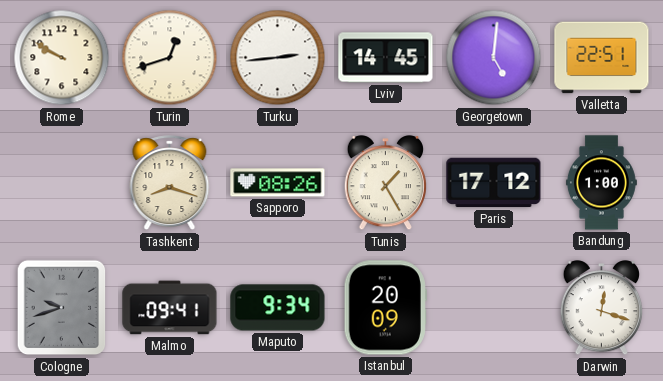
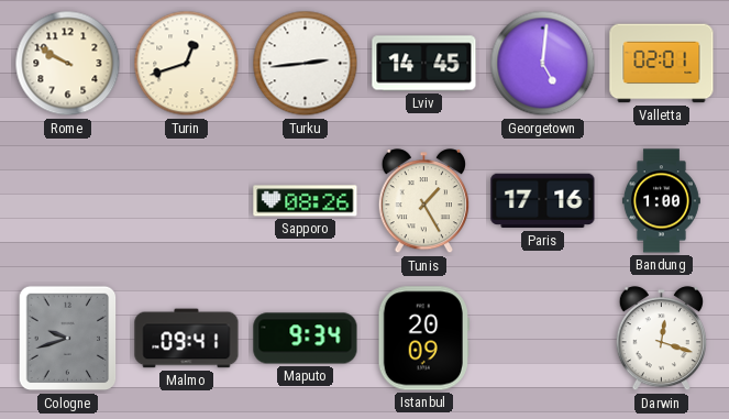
Valletta: 22:51 -> 02:01
Tashkent: 8:18 -> none
Paris: 17:12 -> 17:16
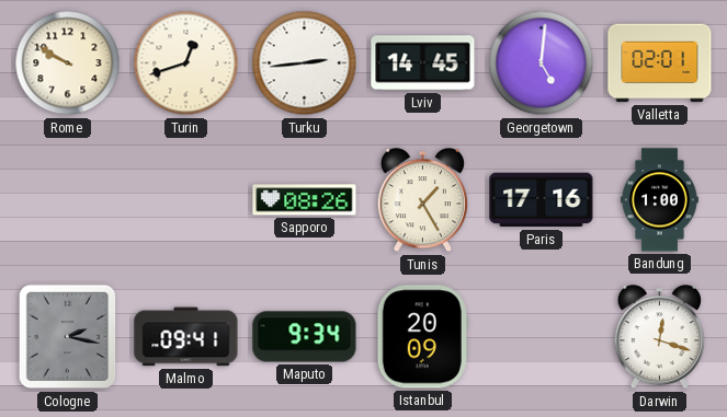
Cologne: 9:42 -> 2:17
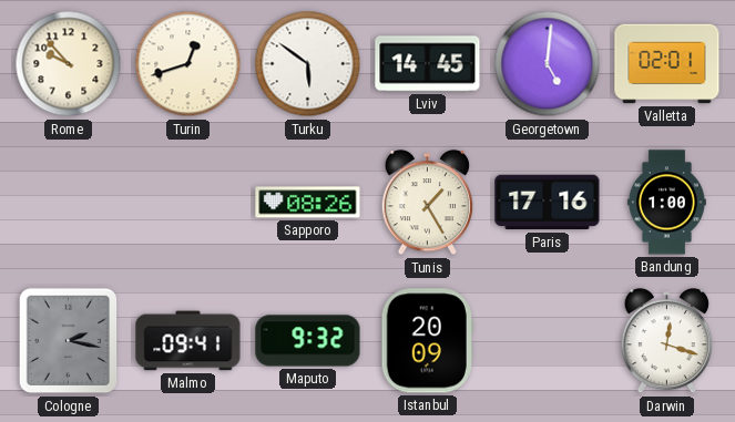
Rome: 9:50 -> 9:53
Turku: 2:44 -> 5:51
Maputo: 9:34 -> 9:32
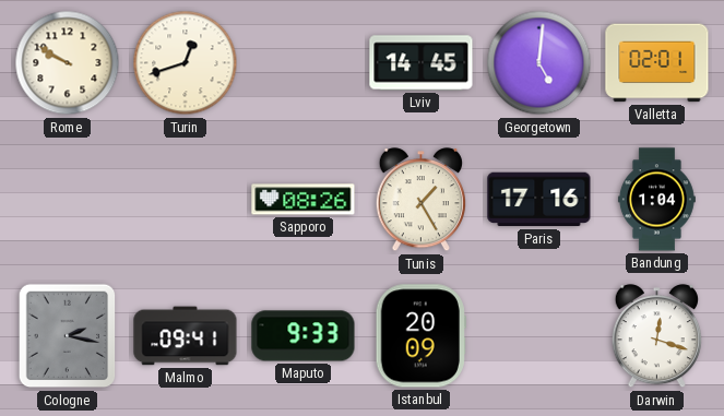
Rome: 9:53 -> 9:50
Turku: 5:51 -> none
Bandung: 1:00 -> 1:04
Maputo: 9:32 -> 9:33
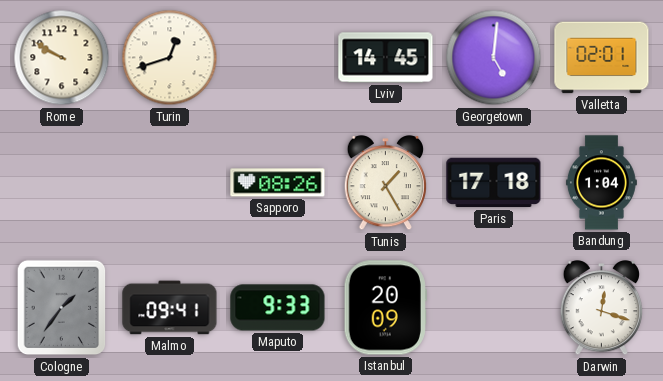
Paris: 17:16 -> 17:18
Cologne: 2:17 -> 1:36
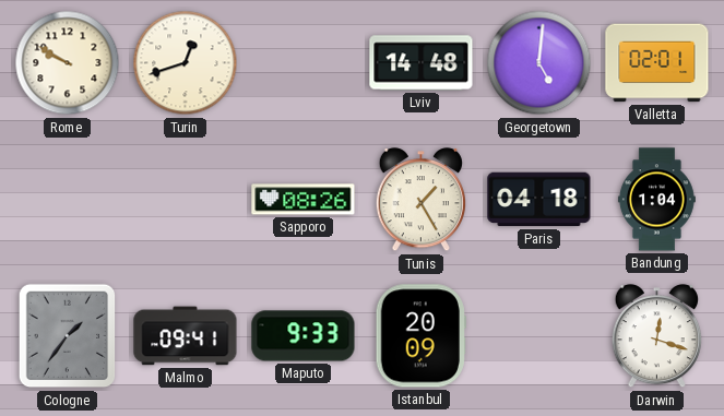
Lviv: 14:45 -> 14:48
Paris: 17:18 -> 04:18
